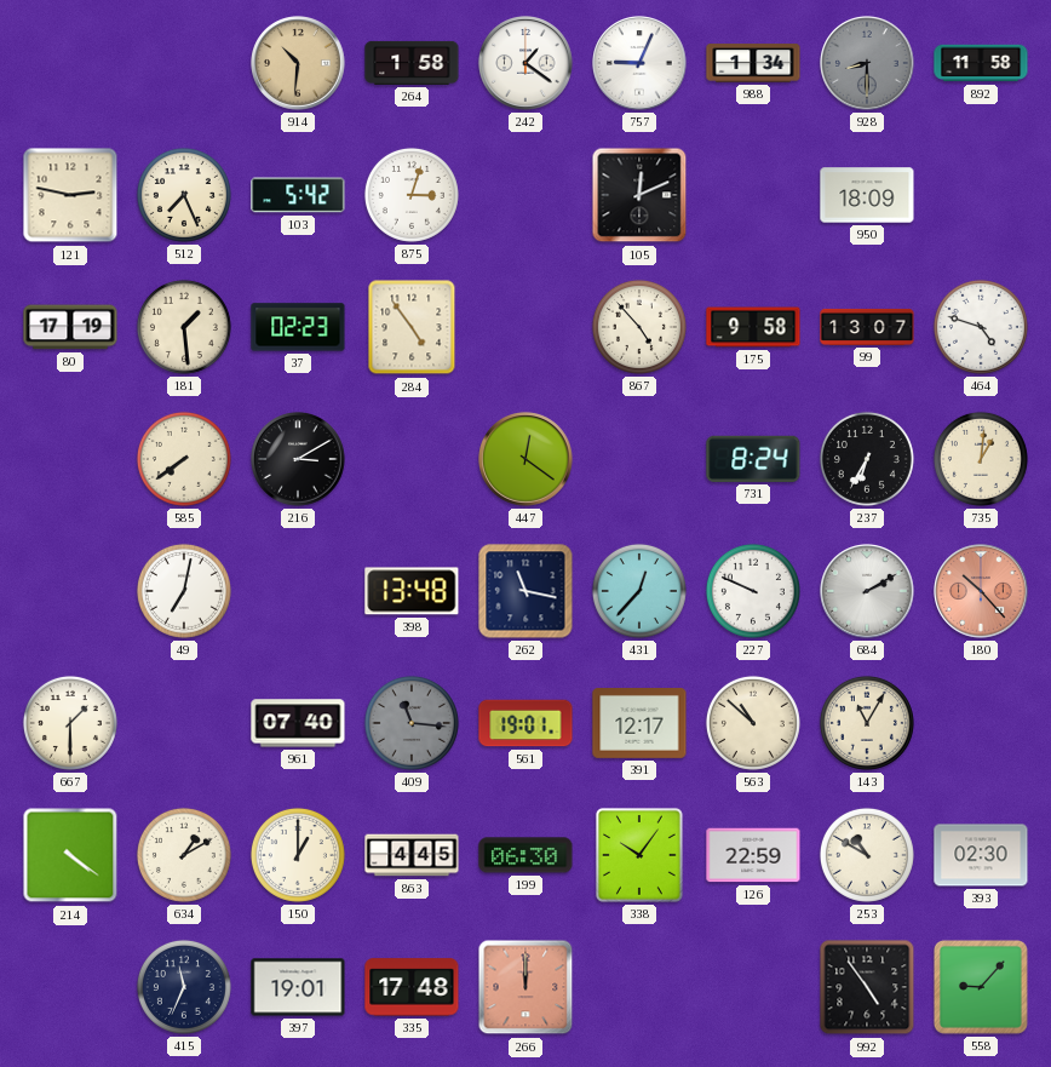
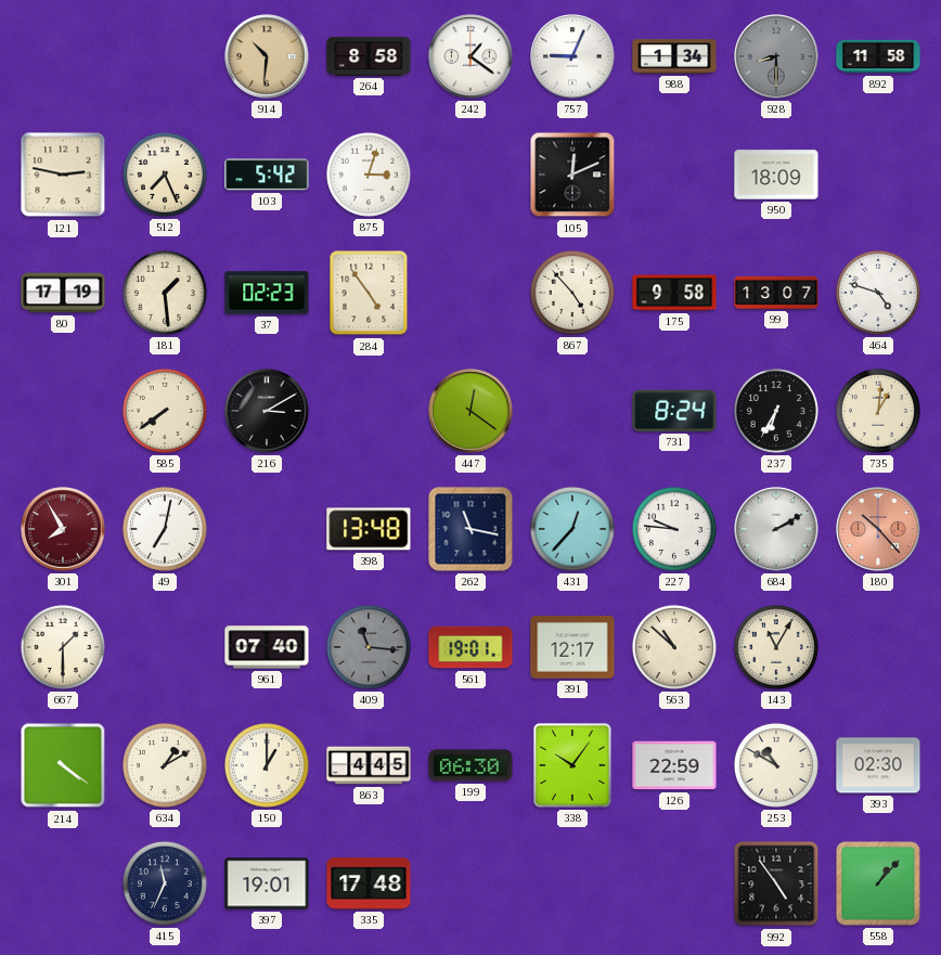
264: 1:58 -> 8:58
301: none -> 7:55
227: 9:49 -> 9:46
266: 12:00 -> none
558: 9:07 -> 1:07
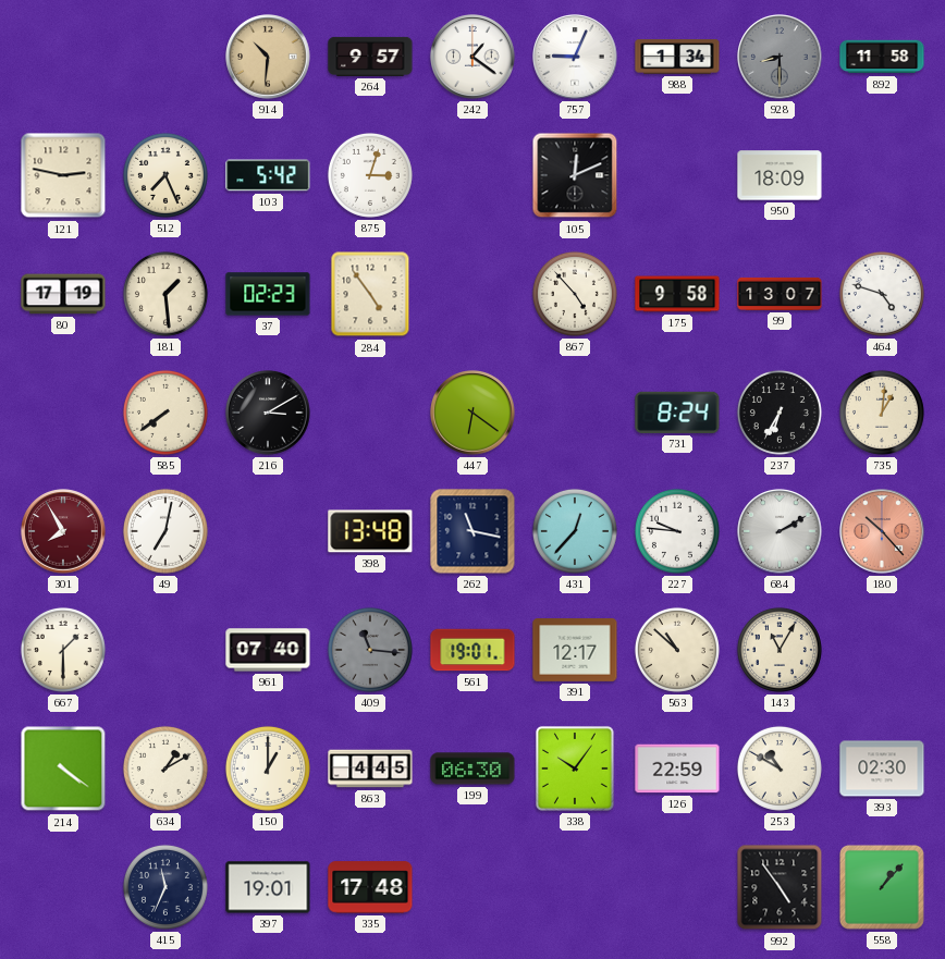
264: 8:58 -> 9:57
447: 12:21 -> 6:21
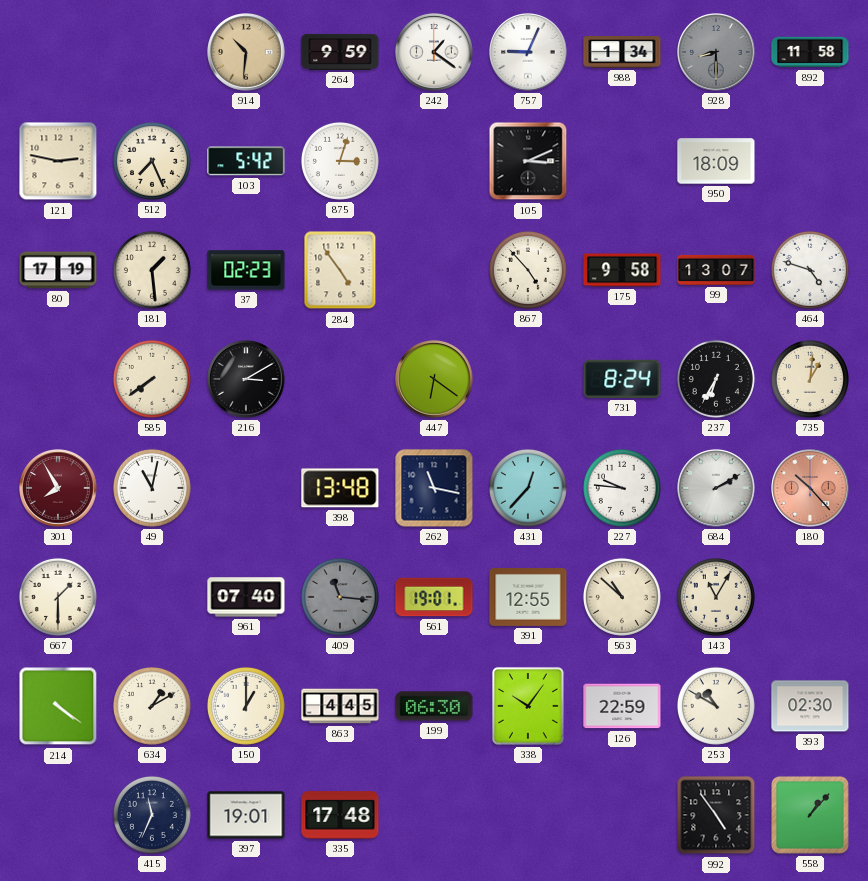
264: 9:57 -> 9:59
105: 12:11 -> 3:11
49: 7:02 -> 11:02
391: 12:17 -> 12:55
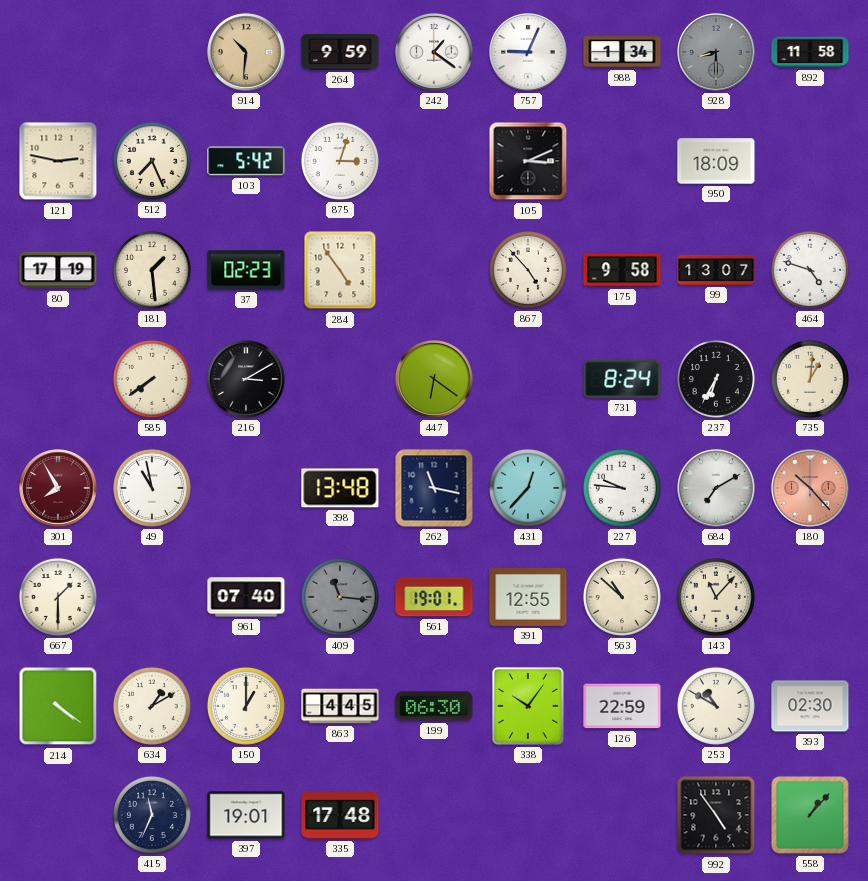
49: 11:02 -> 10:58
684: 2:10 -> 7:10
143: 11:05 -> 11:07
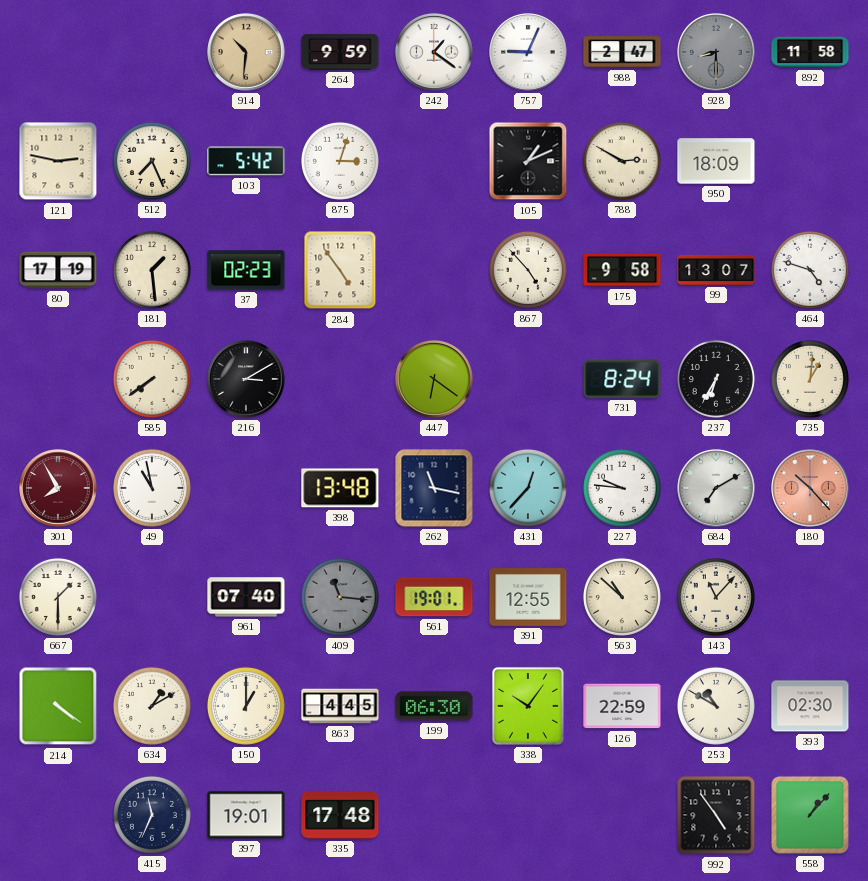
988: 1:34 -> 2:47
105: 3:11 -> 1:11
788: none -> 2:50
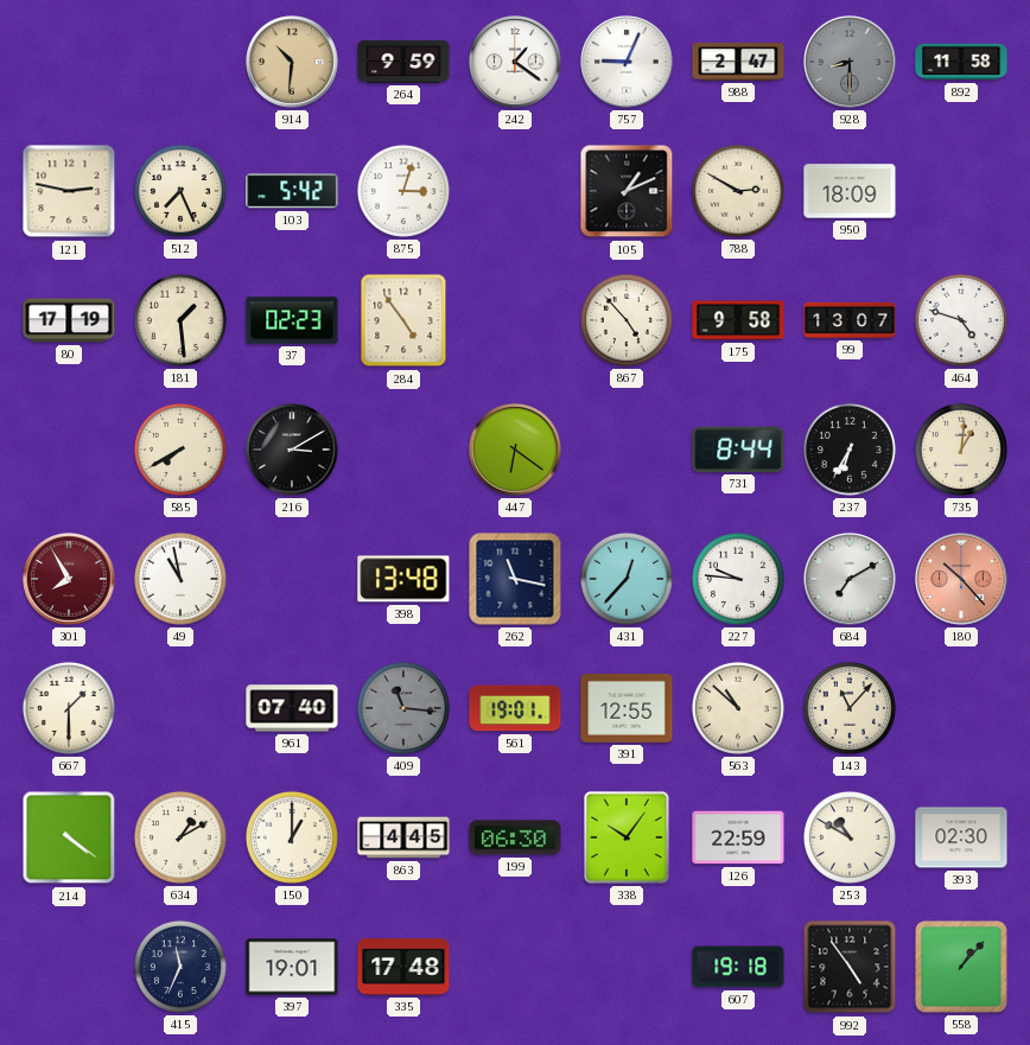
585: 7:39 -> 7:40
731: 8:24 -> 8:44
607: none -> 19:18
